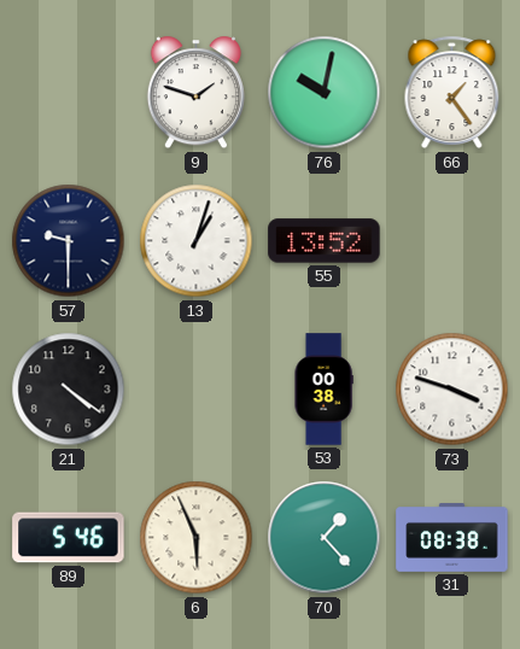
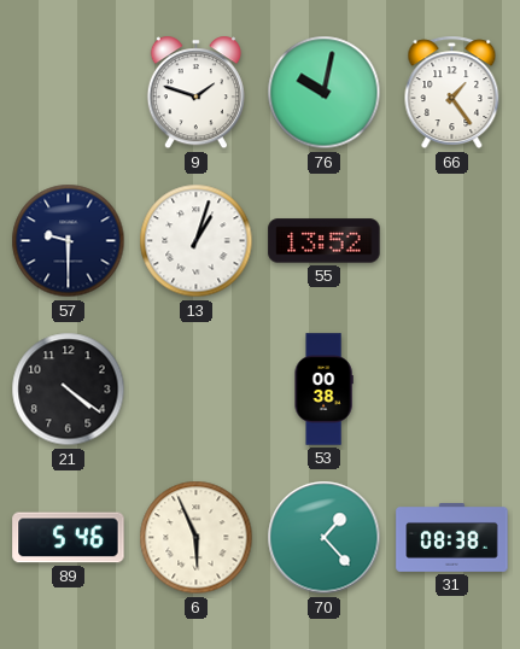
73: 3:48 -> none
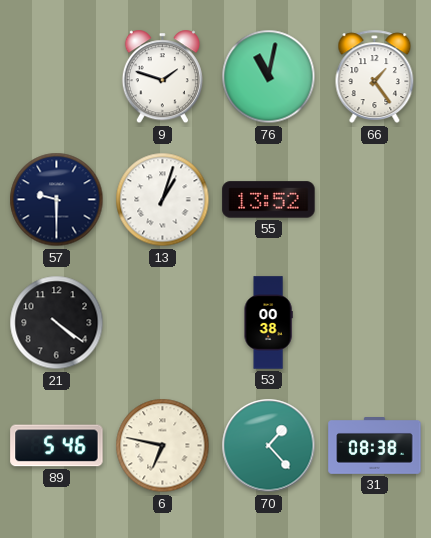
76: 10:02 -> 11:02
6: 5:56 -> 6:47
